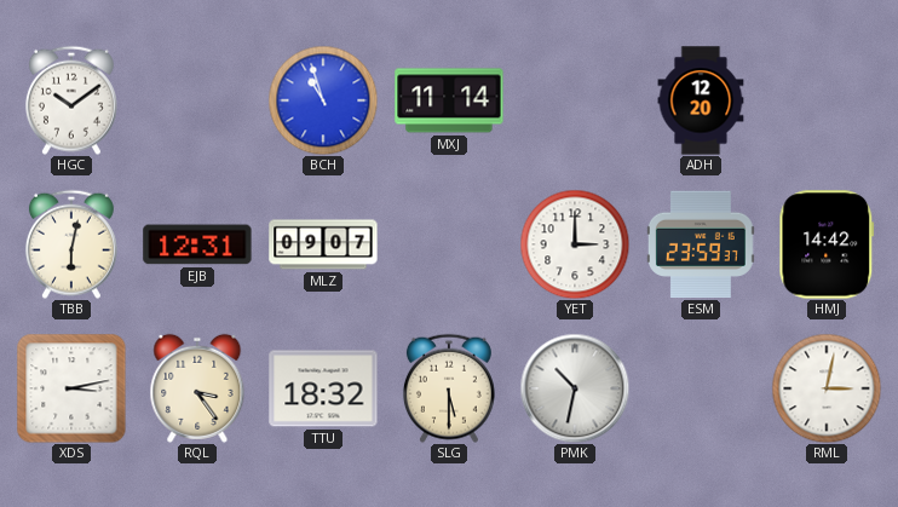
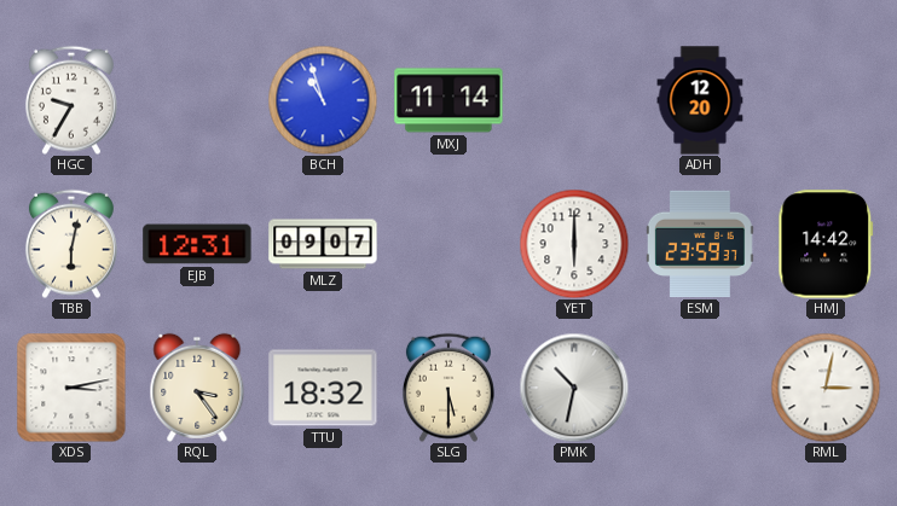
HGC: 10:09 -> 9:35
YET: 3:00 -> 6:00
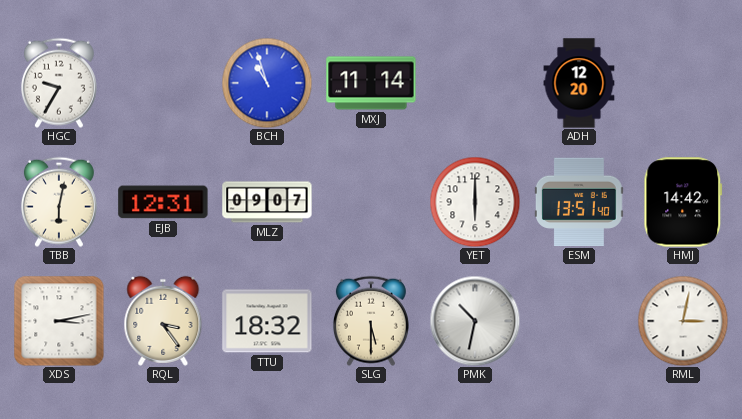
ESM: 23:59 -> 13:51
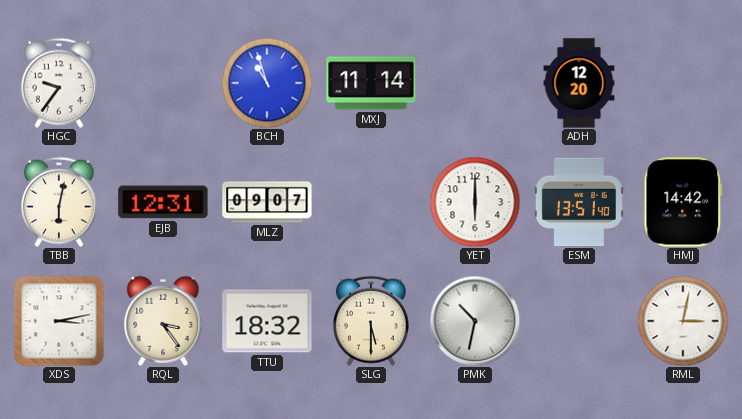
HGC: 9:35 -> 9:36
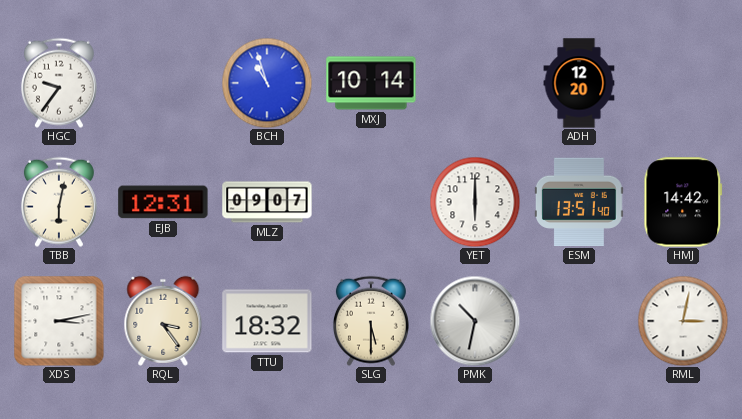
MXJ: 11:14 -> 10:14
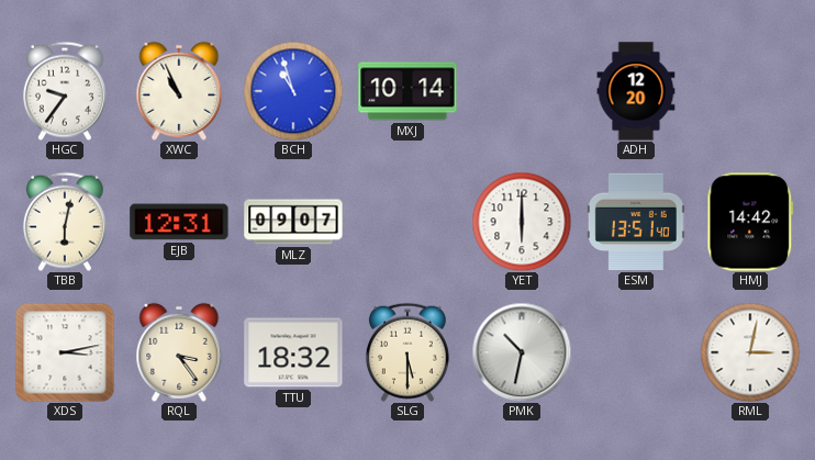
XWC: none -> 10:56
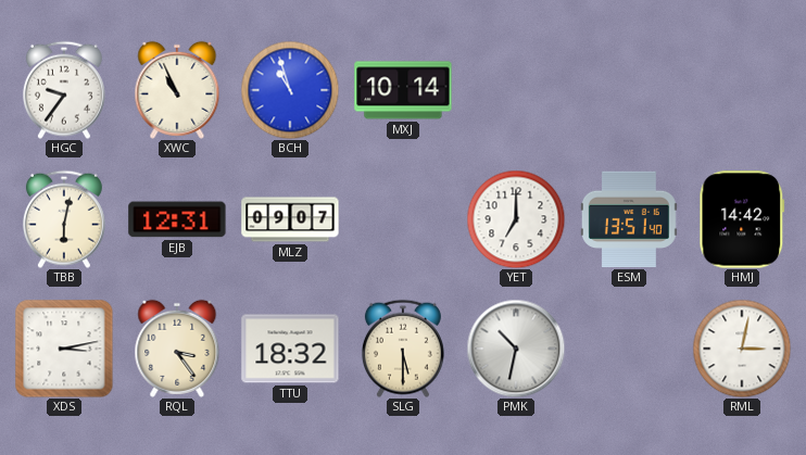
ADH: 12:20 -> none
YET: 6:00 -> 7:00
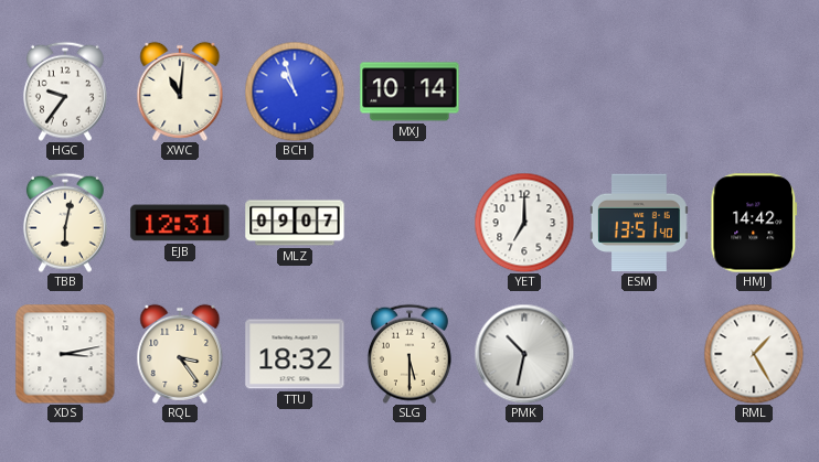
XWC: 10:56 -> 11:01
RML: 3:02 -> 1:25
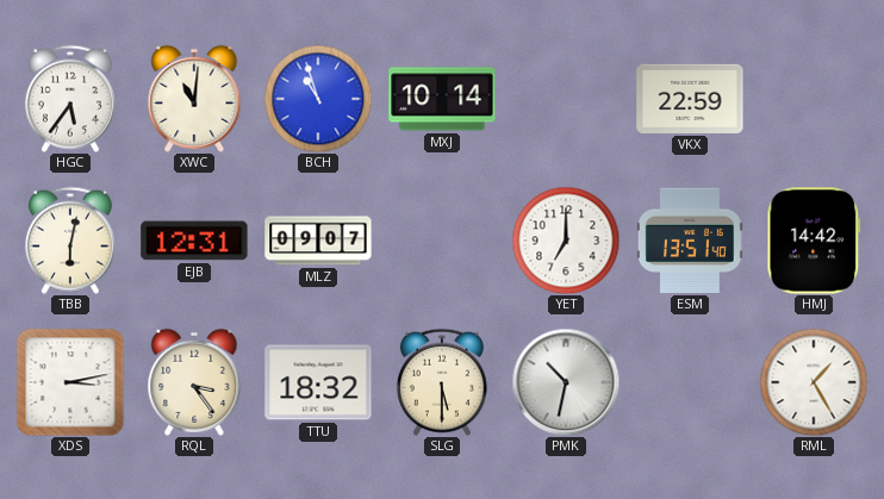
HGC: 9:36 -> 5:36
VKX: none -> 22:59
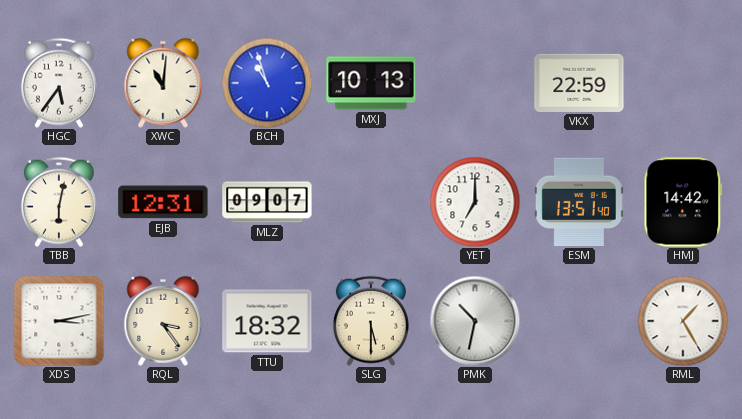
MXJ: 10:14 -> 10:13
